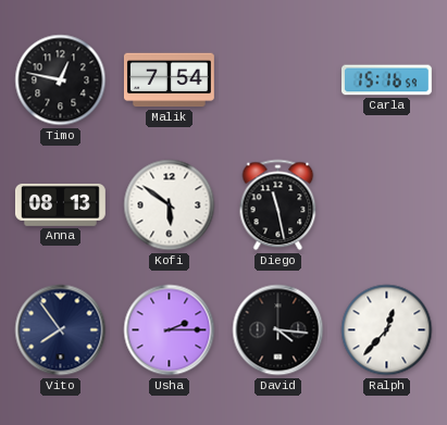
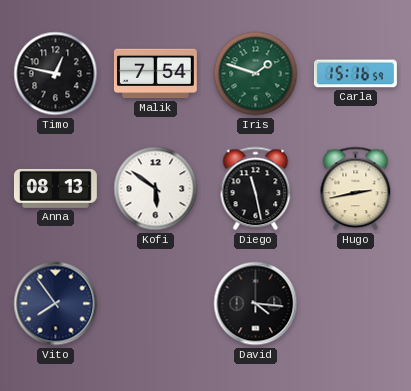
Iris: none -> 1:48
Hugo: none -> 2:43
Usha: 2:15 -> none
Ralph: 12:37 -> none
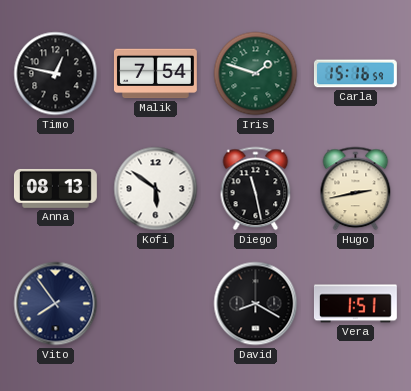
David: 4:16 -> 8:20
Vera: none -> 1:51
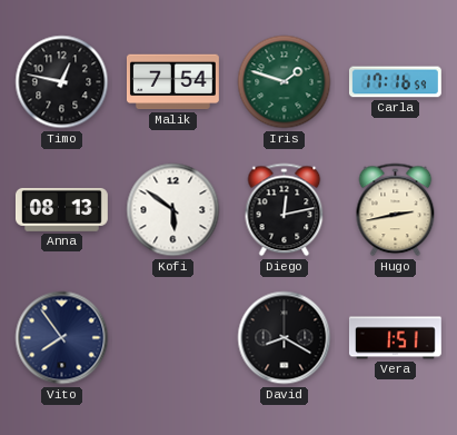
Carla: 15:16 -> 17:16
Diego: 11:28 -> 12:13
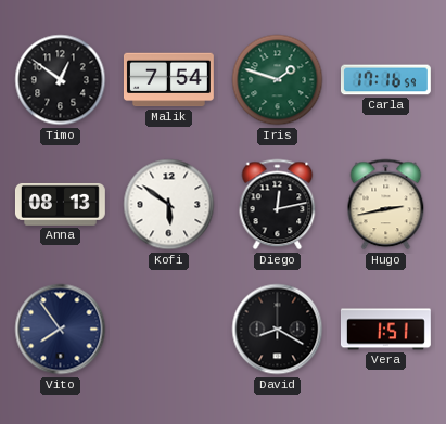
Timo: 12:47 -> 12:51
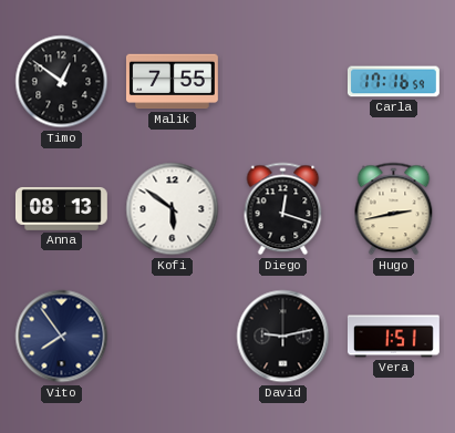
Malik: 7:54 -> 7:55
Iris: 1:48 -> none
Diego: 12:13 -> 12:18
David: 8:20 -> 9:13
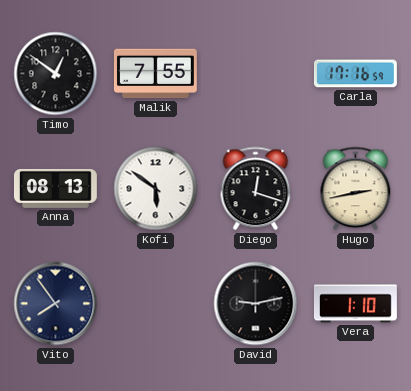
Vera: 1:51 -> 1:10
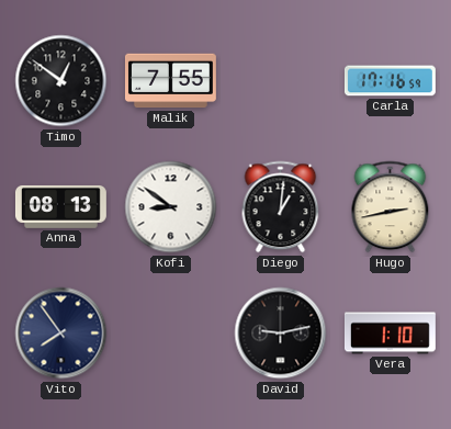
Kofi: 5:51 -> 8:51
Diego: 12:18 -> 1:01
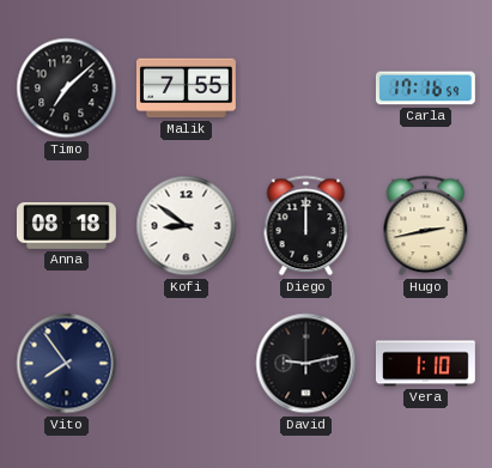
Timo: 12:51 -> 7:08
Anna: 08:13 -> 08:18
Diego: 1:01 -> 12:00
